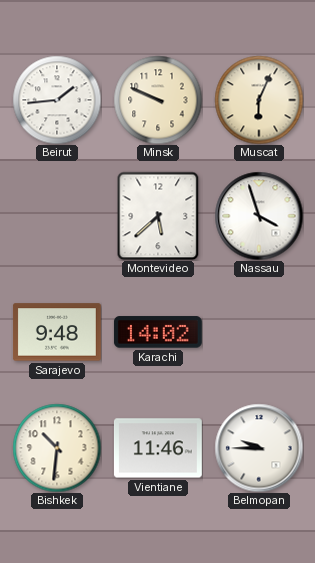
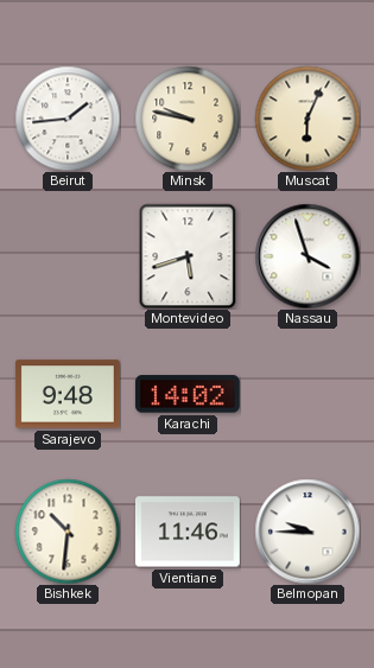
Minsk: 9:49 -> 9:47
Montevideo: 5:38 -> 5:42
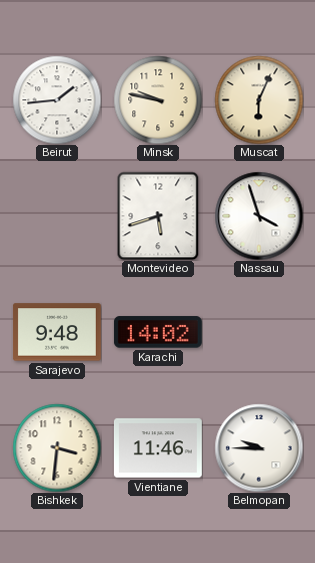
Bishkek: 10:31 -> 3:31
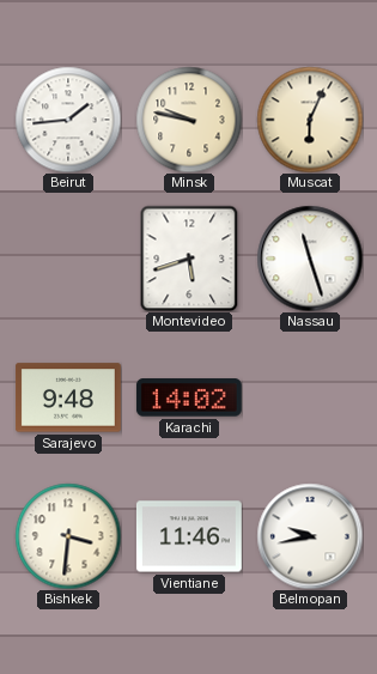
Nassau: 3:57 -> 11:27
Belmopan: 9:45 -> 9:43
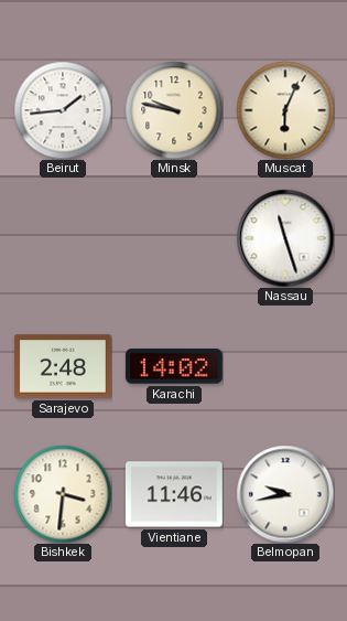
Montevideo: 5:42 -> none
Sarajevo: 9:48 -> 2:48
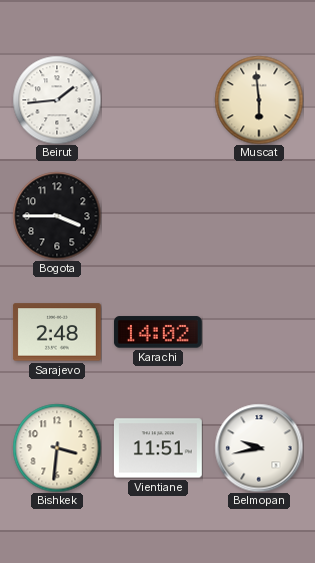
Minsk: 9:47 -> none
Muscat: 6:04 -> 5:59
Bogota: none -> 3:45
Nassau: 11:27 -> none
Vientiane: 11:46 -> 11:51
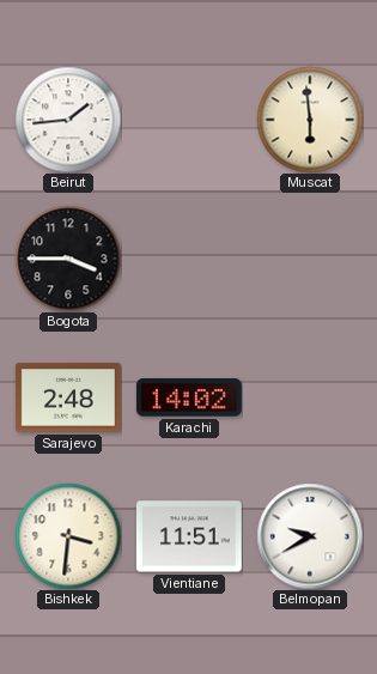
Belmopan: 9:43 -> 9:40
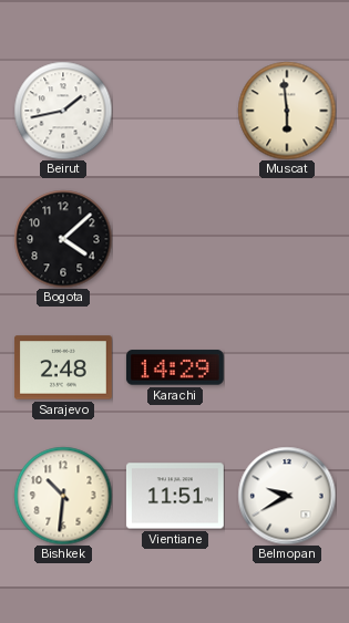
Beirut: 1:44 -> 1:43
Bogota: 3:45 -> 4:08
Karachi: 14:02 -> 14:29
Bishkek: 3:31 -> 10:31
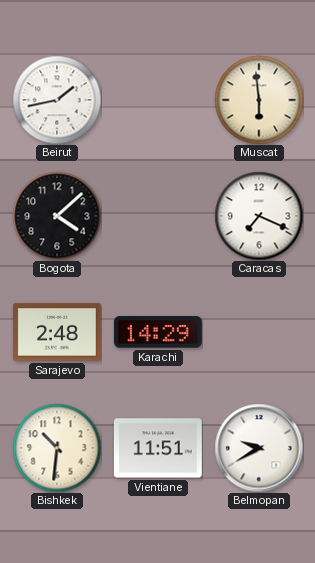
Caracas: none -> 7:19
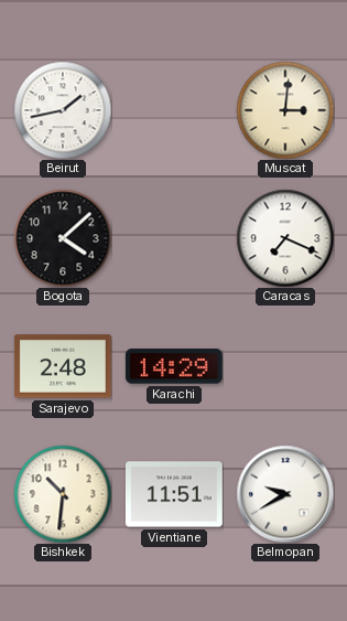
Muscat: 5:59 -> 3:01
